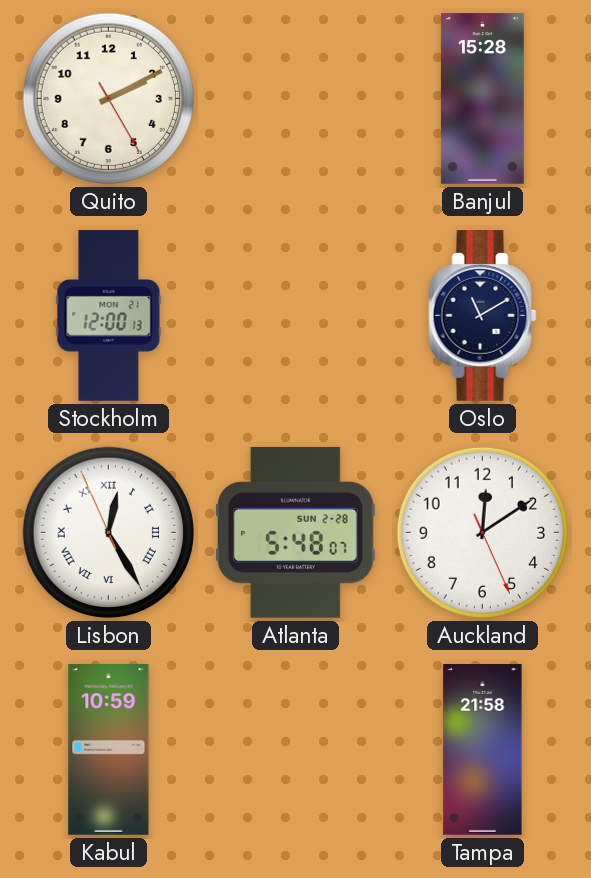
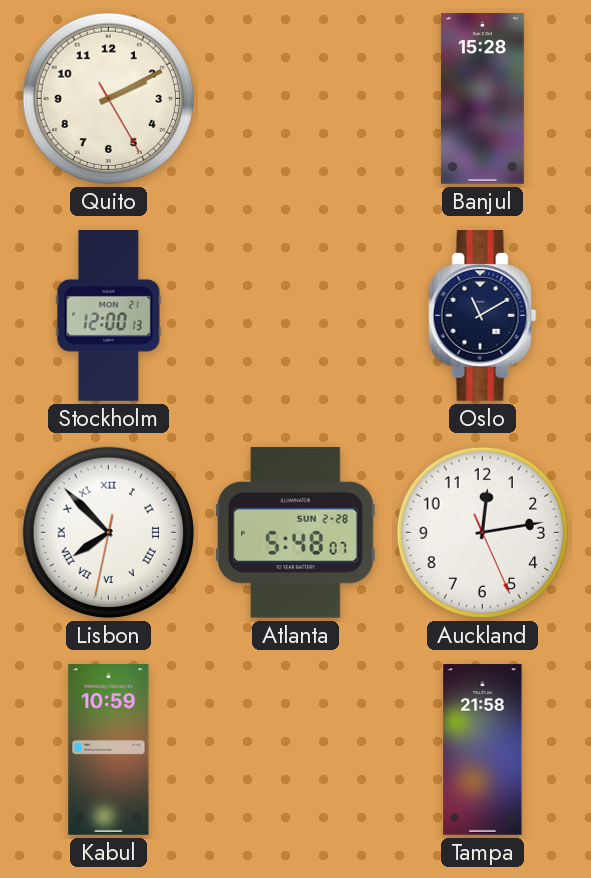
Lisbon: 12:24 -> 7:52
Auckland: 12:09 -> 12:13
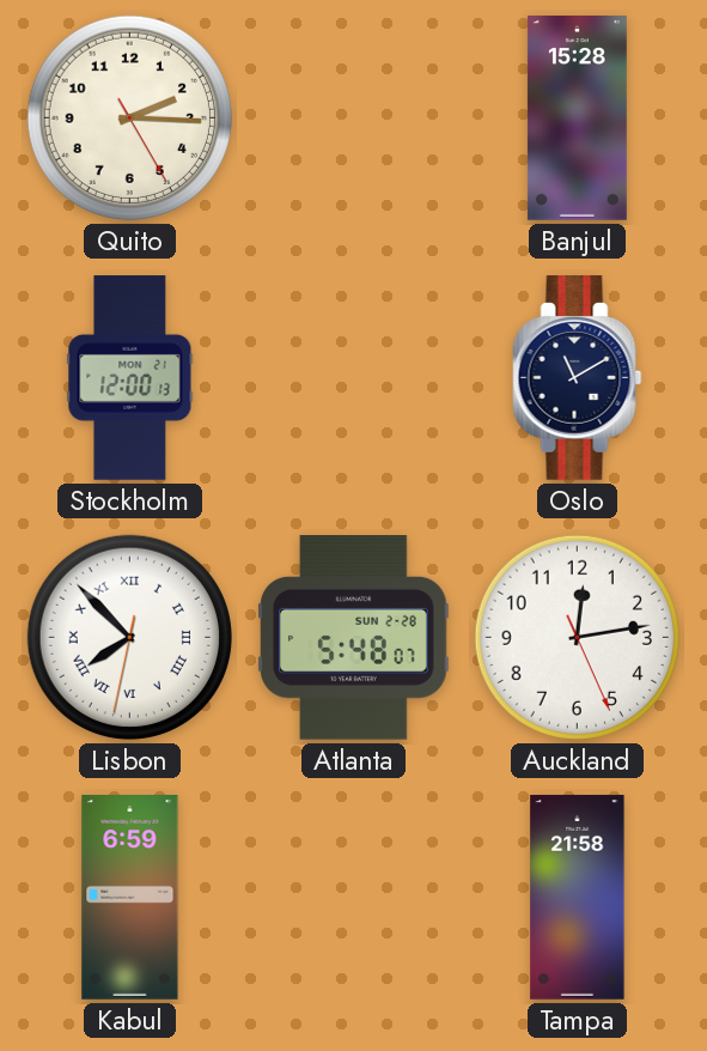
Quito: 2:10 -> 2:15
Kabul: 10:59 -> 6:59
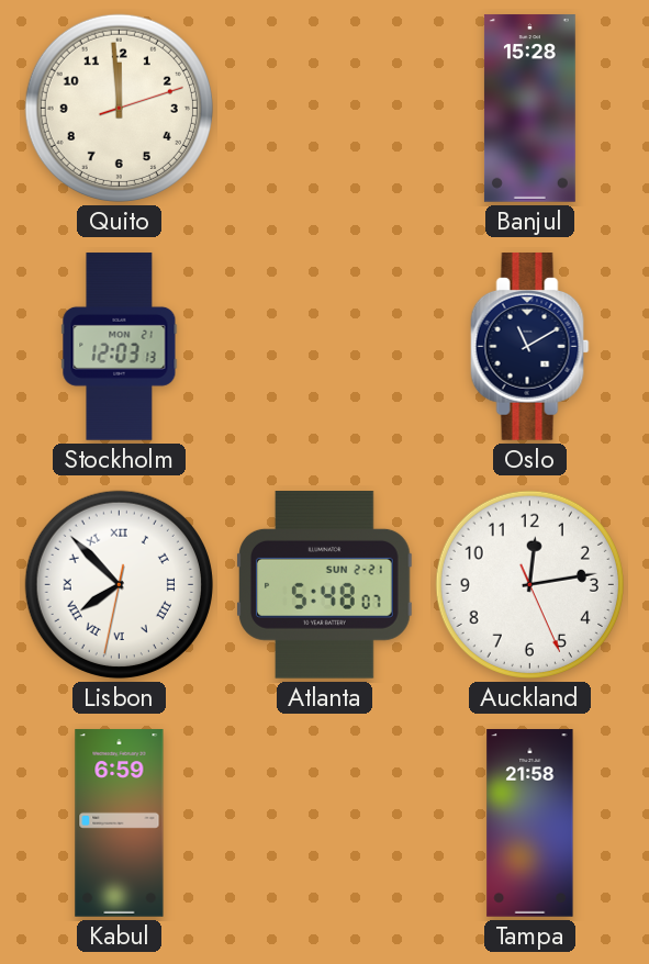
Quito: 2:15 -> 11:59
Stockholm: 12:00 -> 12:03
Atlanta date: SUN 2-28 -> SUN 2-21
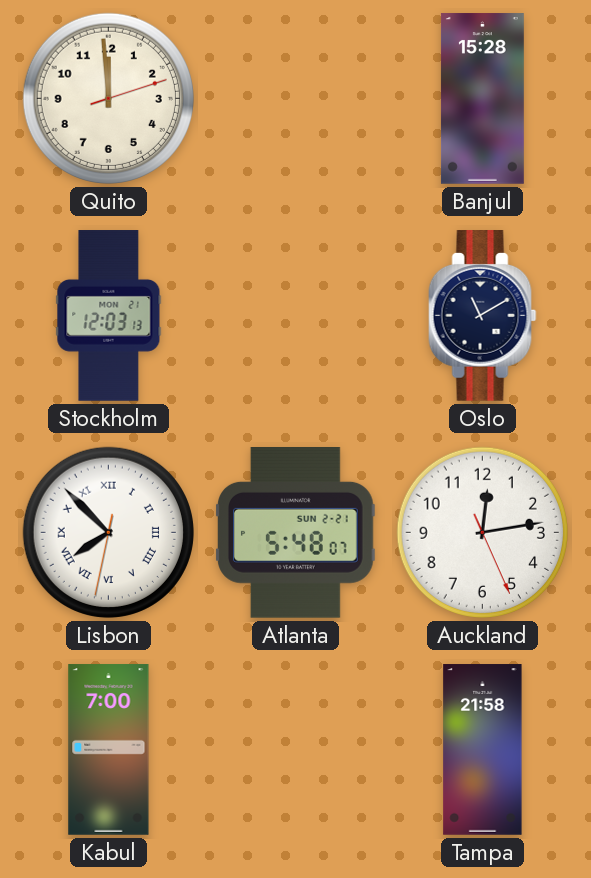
Kabul: 6:59 -> 7:00
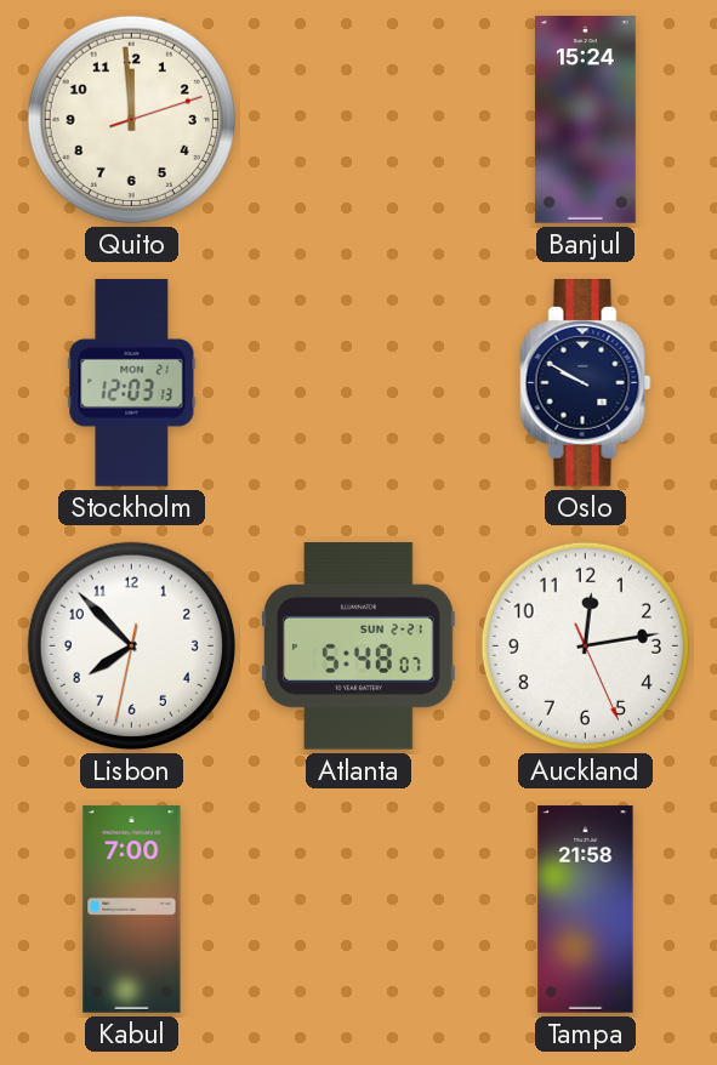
Banjul: 15:28 -> 15:24
Oslo: 11:10 -> 9:50
Lisbon numerals: Roman -> Arabic
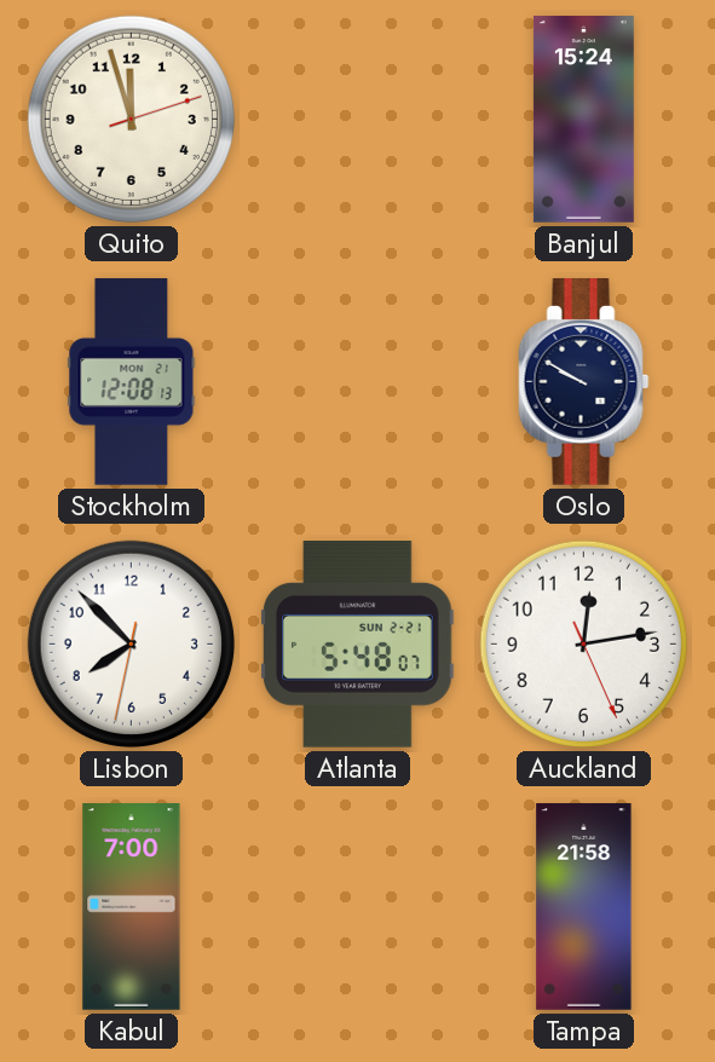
Quito: 11:59 -> 11:57
Stockholm: 12:03 -> 12:08
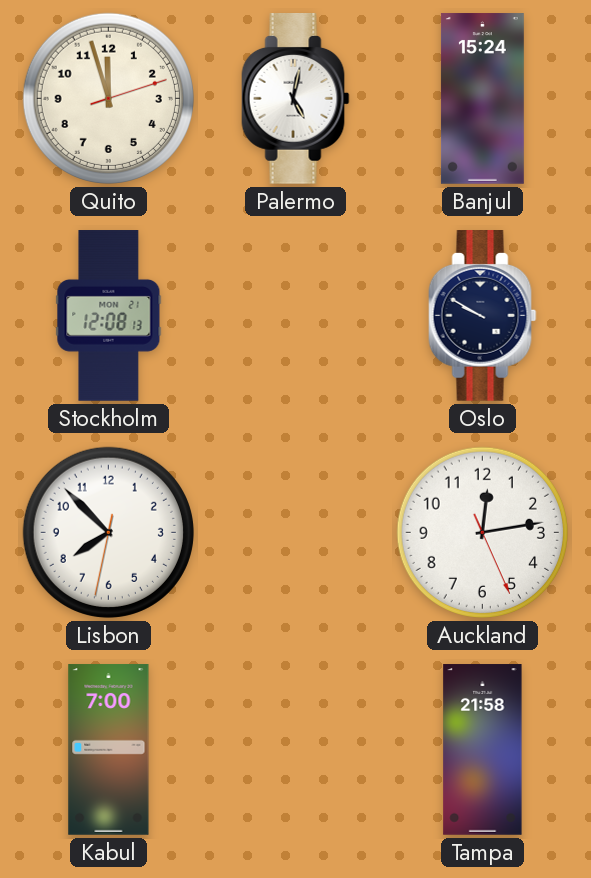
Palermo: none -> 5:02
Atlanta: 5:48 -> none
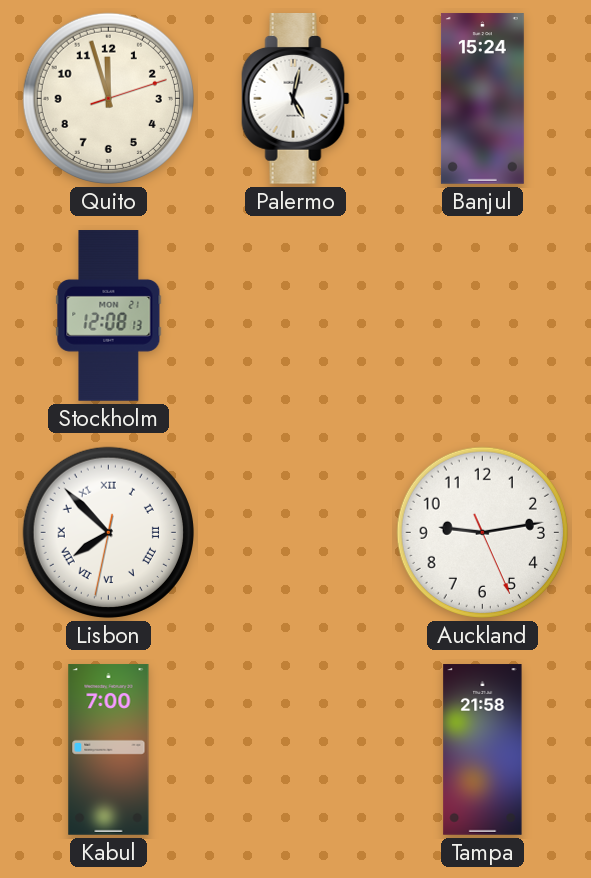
Oslo: 9:50 -> none
Lisbon numerals: Arabic -> Roman
Auckland: 12:13 -> 9:13
